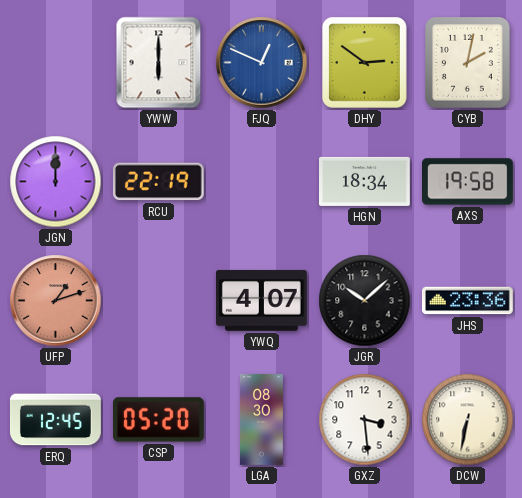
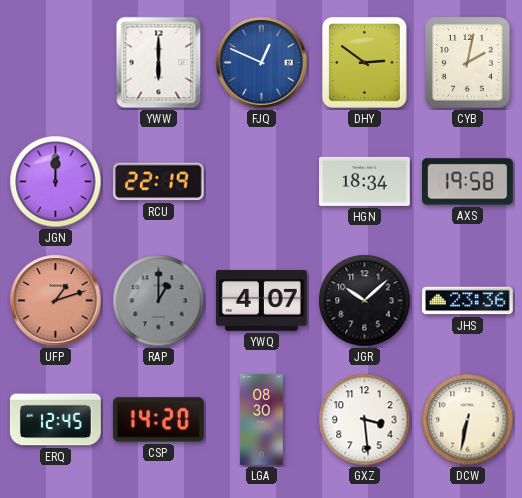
RAP: none -> 1:00
CSP: 05:20 -> 14:20
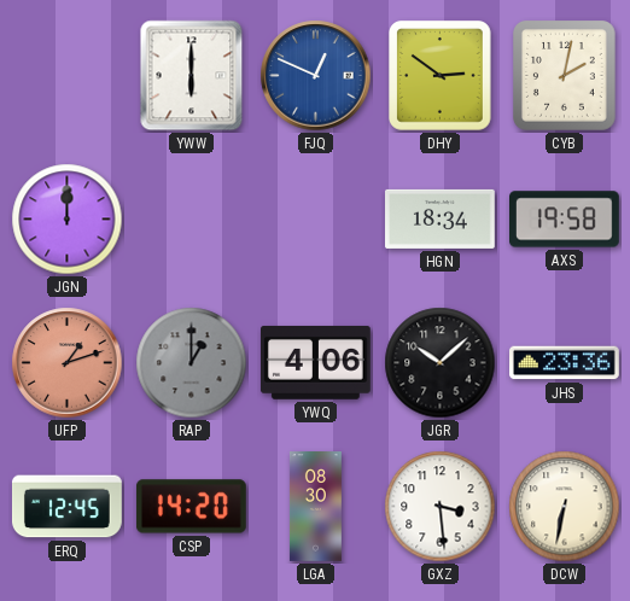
RCU: 22:19 -> none
YWQ: 4:07 -> 4:06
